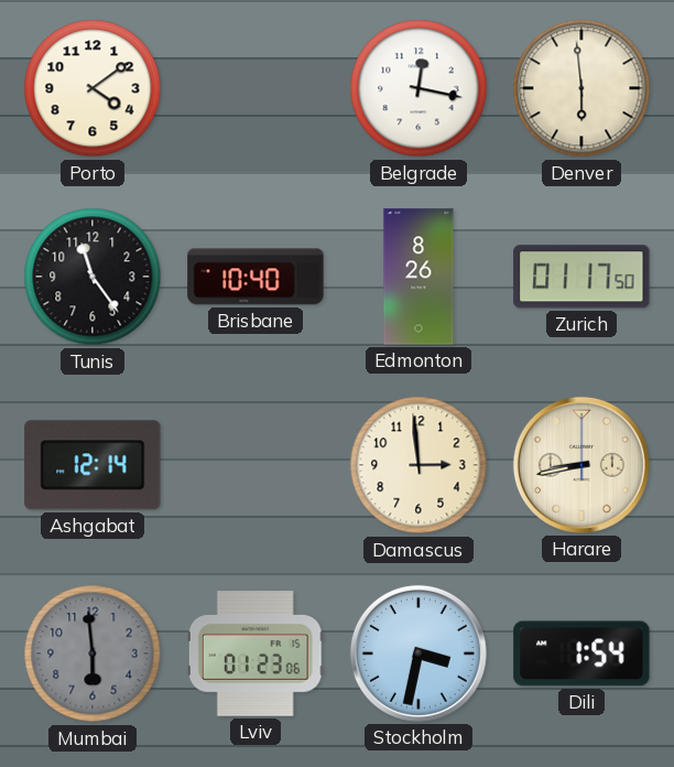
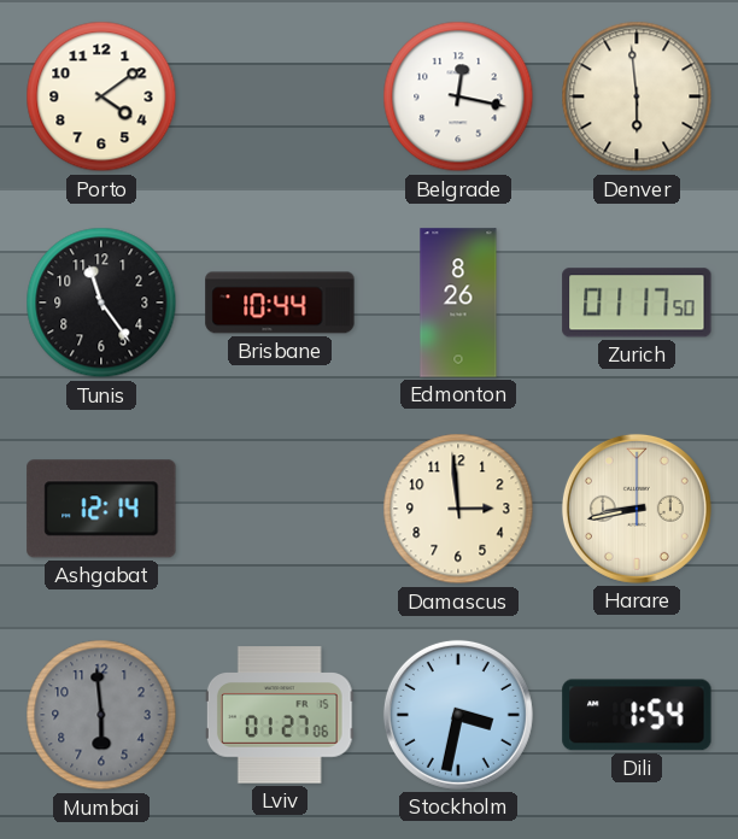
Brisbane: 10:40 -> 10:44
Lviv: 01:23 -> 01:27
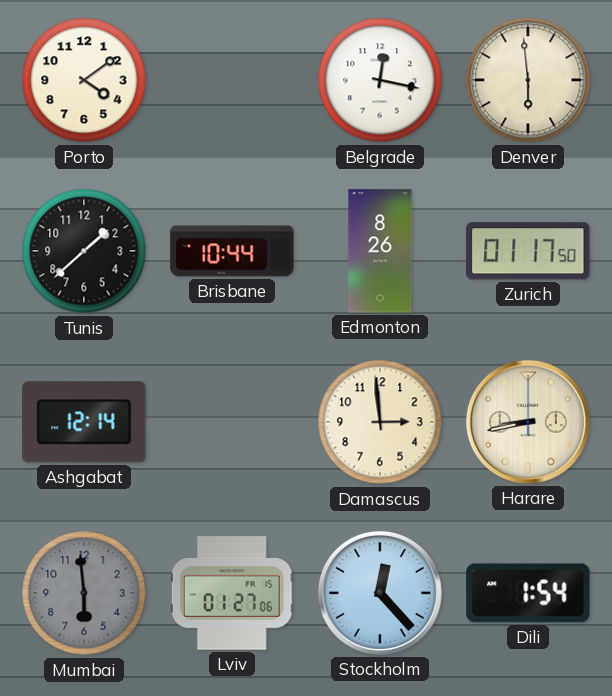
Tunis: 11:24 -> 1:38
Stockholm: 3:32 -> 12:23
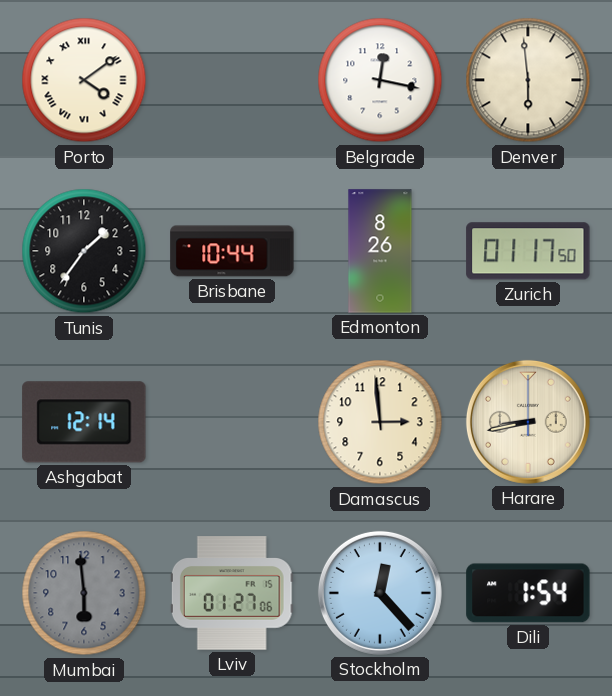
Porto numerals: Arabic -> Roman
Tunis: 1:38 -> 1:36
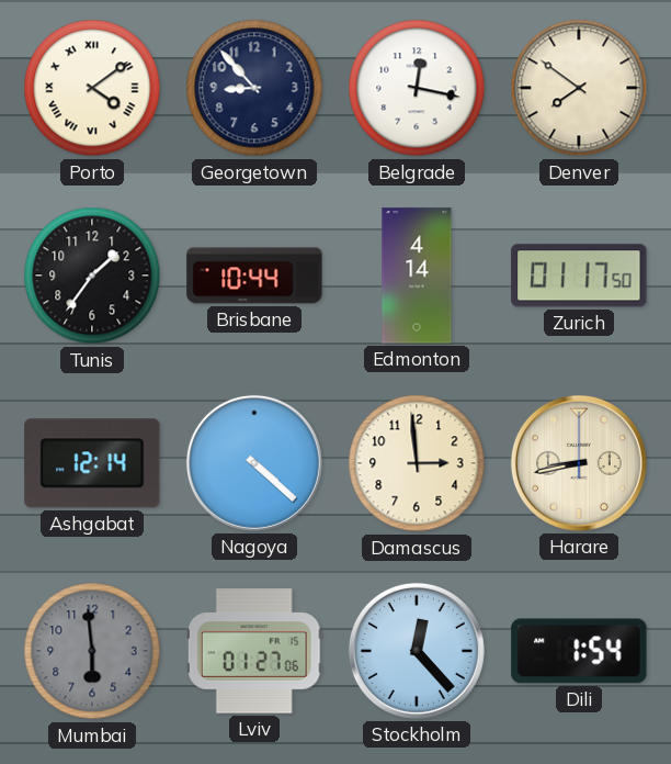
Georgetown: none -> 8:53
Denver: 5:59 -> 7:51
Edmonton: 8:26 -> 4:14
Nagoya: none -> 4:22
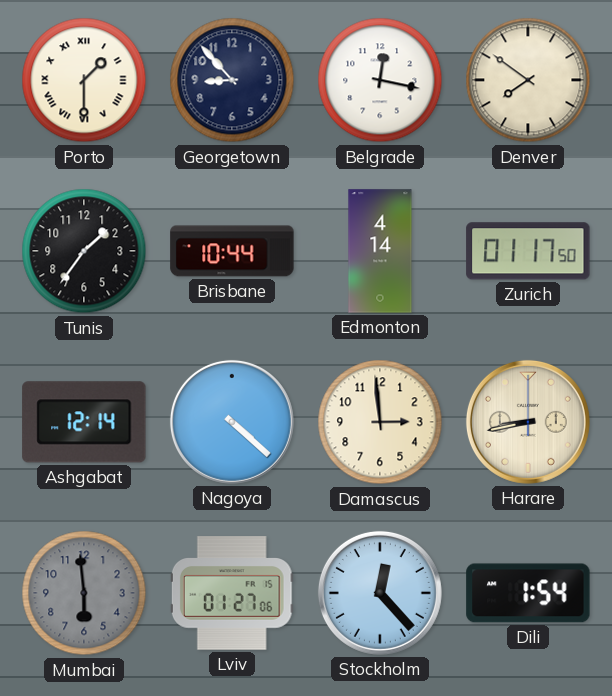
Porto: 4:09 -> 1:30
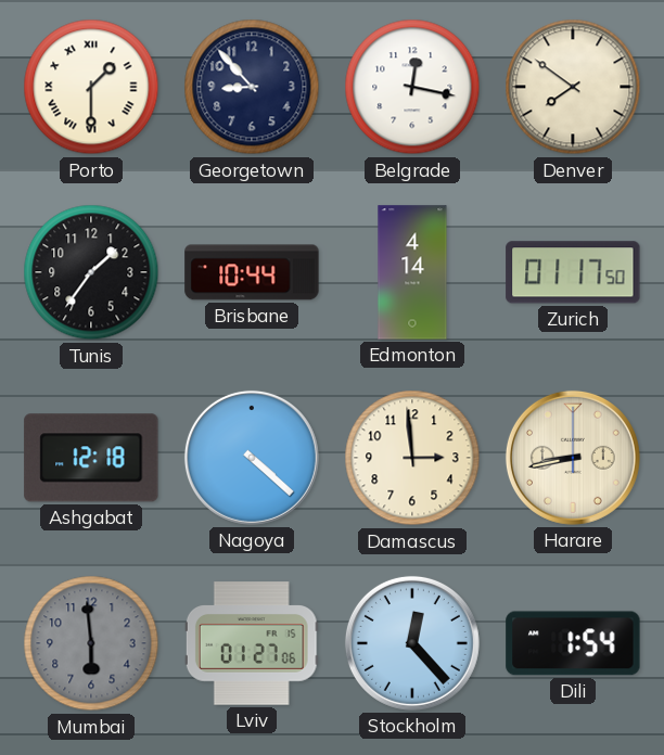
Ashgabat: 12:14 -> 12:18
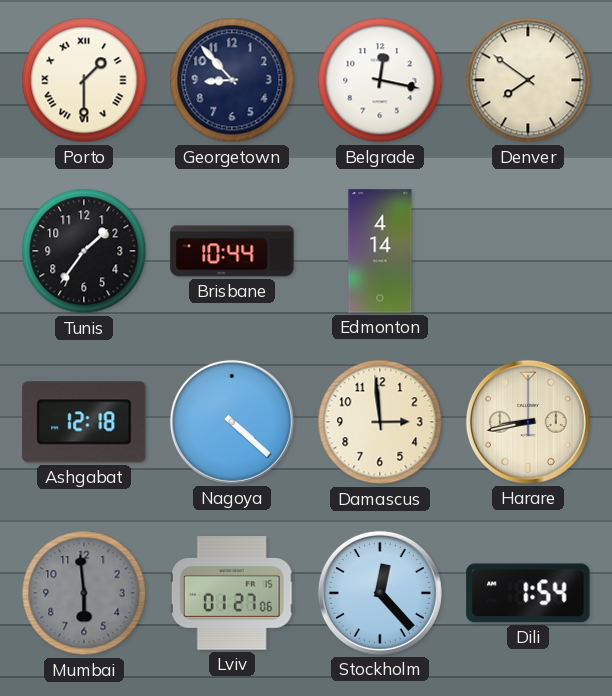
Zurich: 01:17 -> none
